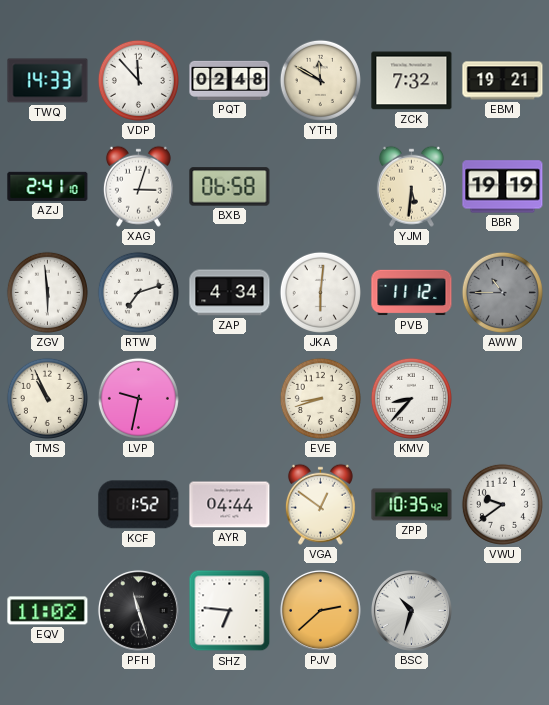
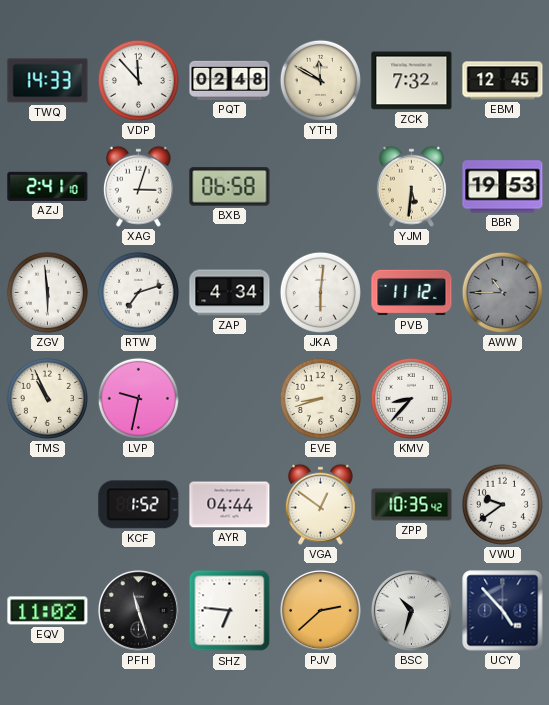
EBM: 19:21 -> 12:45
BBR: 19:19 -> 19:53
UCY: none -> 4:53
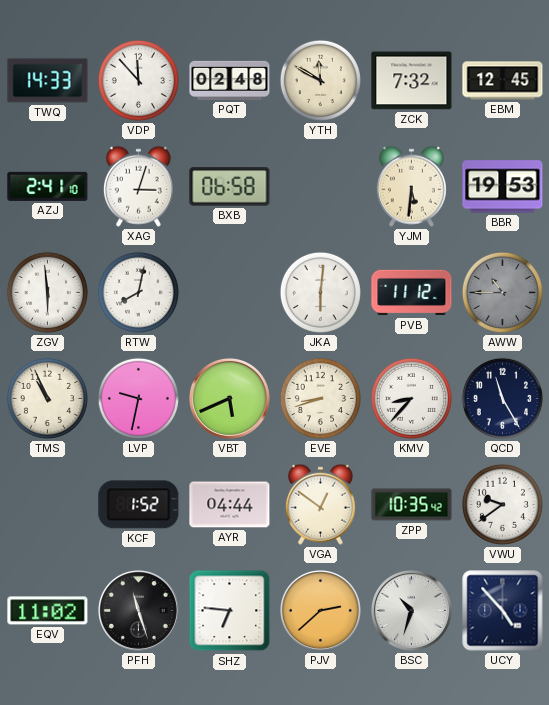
RTW: 7:12 -> 8:02
ZAP: 4:34 -> none
VBT: none -> 5:41
QCD: none -> 11:25
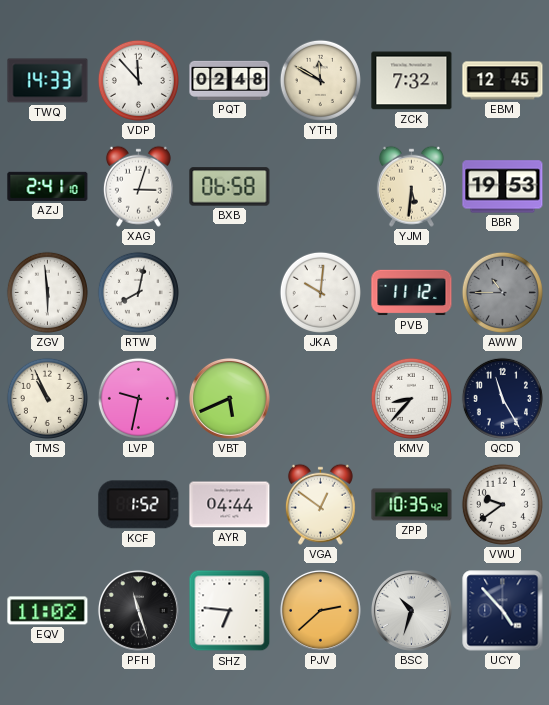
JKA: 6:01 -> 10:01
EVE: 8:42 -> none
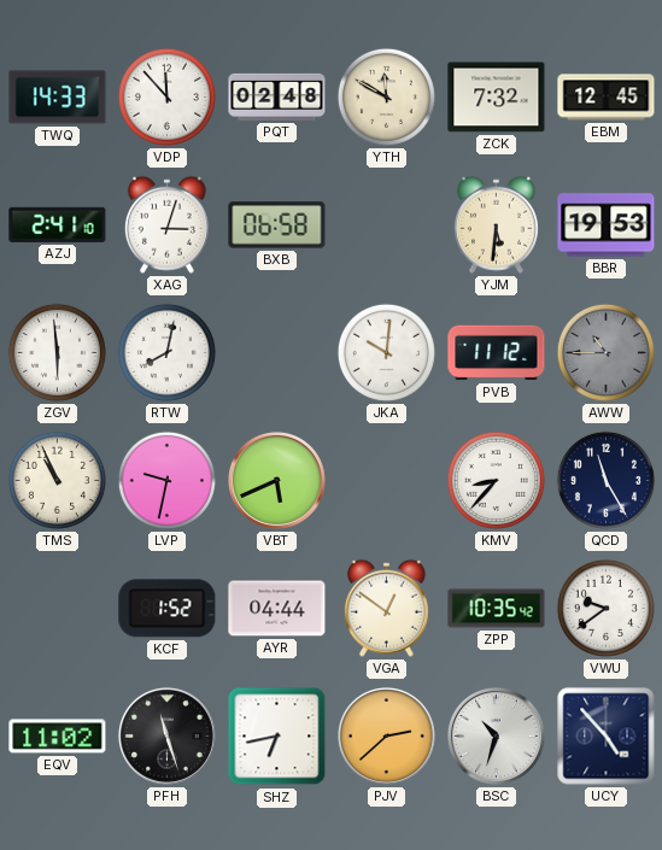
SHZ: 6:46 -> 6:43
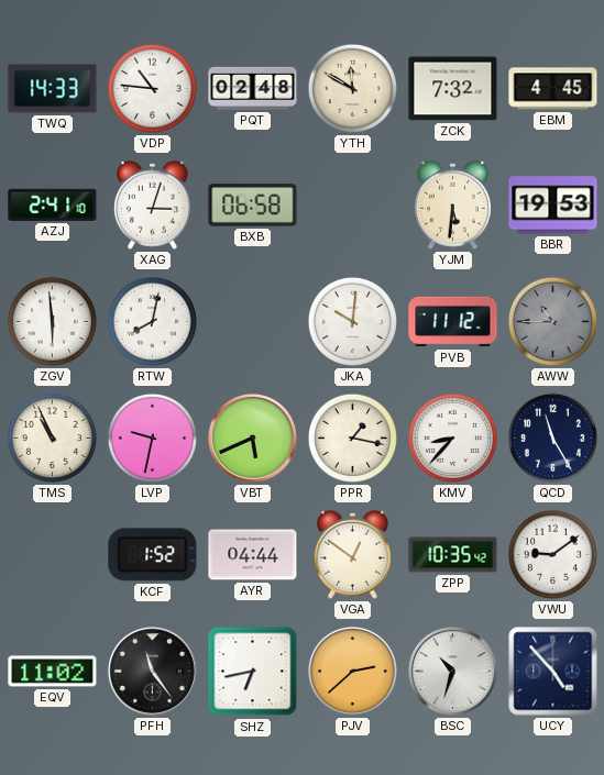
VDP: 11:53 -> 10:46
EBM: 12:45 -> 4:45
PPR: none -> 1:17
VWU: 9:39 -> 9:09
PFH: 11:27 -> 11:24
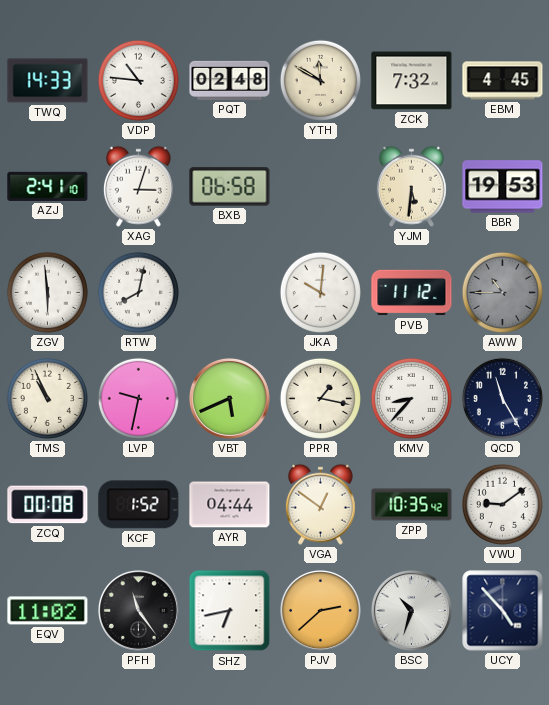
ZCQ: none -> 00:08
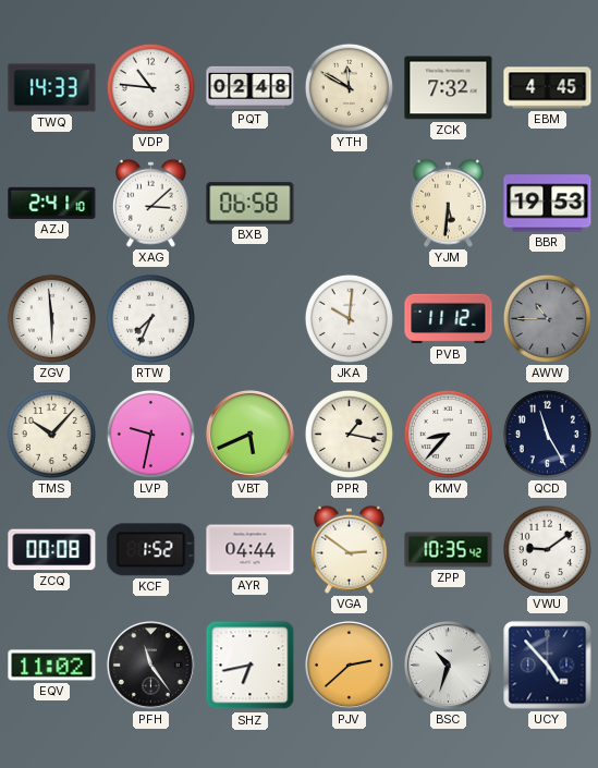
XAG: 3:03 -> 3:08
RTW: 8:02 -> 7:34
TMS: 10:56 -> 10:07
VGA: 12:51 -> 2:51
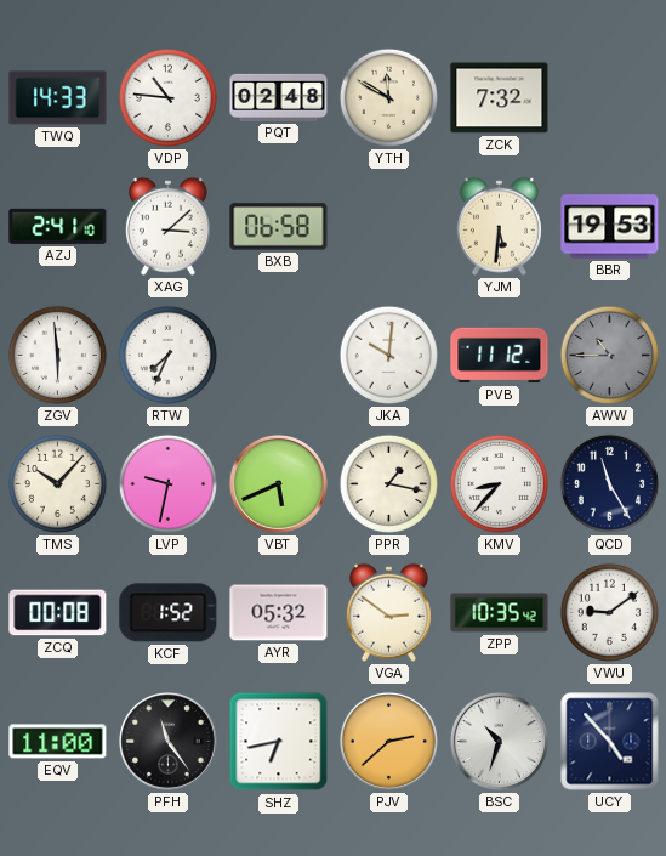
EBM: 4:45 -> none
AYR: 04:44 -> 05:32
EQV: 11:02 -> 11:00
